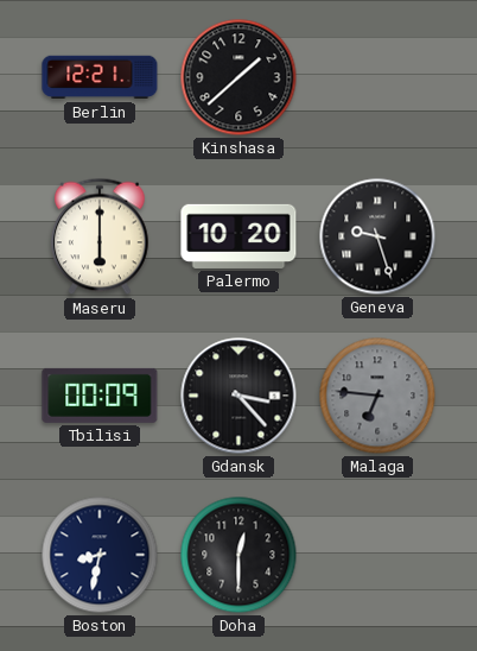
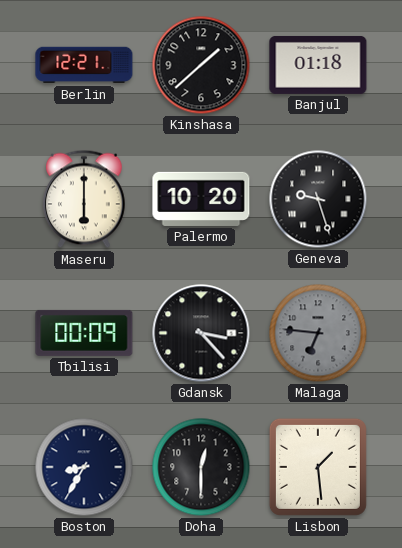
Banjul: none -> 01:18
Boston: 8:32 -> 8:35
Lisbon: none -> 1:29
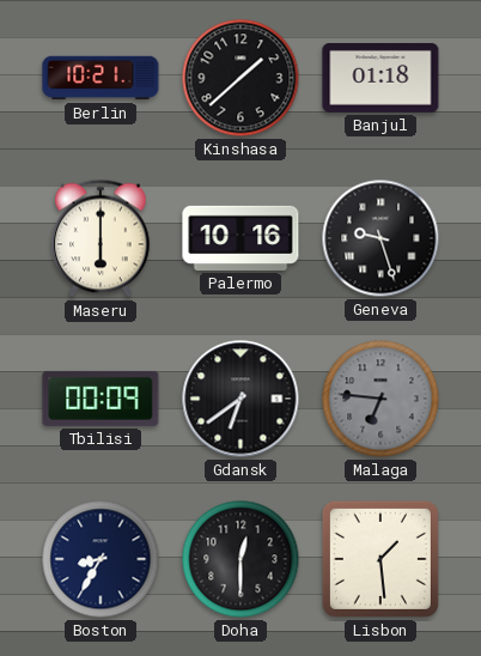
Berlin: 12:21 -> 10:21
Palermo: 10:20 -> 10:16
Gdansk: 3:23 -> 6:39
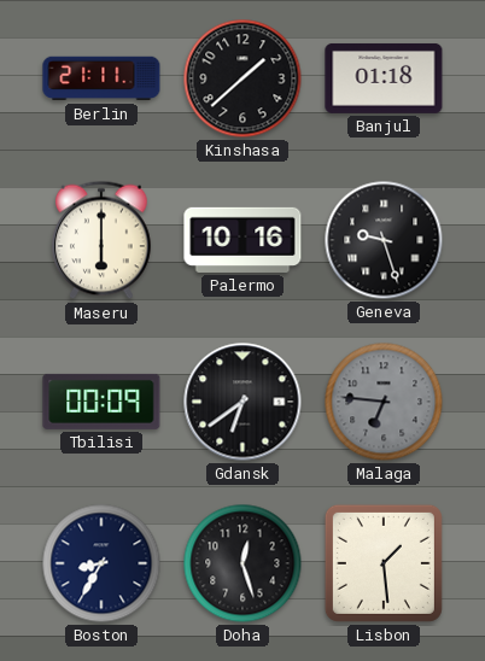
Berlin: 10:21 -> 21:11
Doha: 12:30 -> 12:27
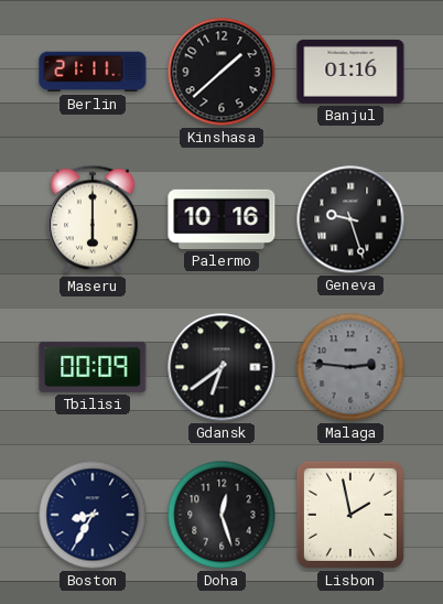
Banjul: 01:18 -> 01:16
Malaga: 6:46 -> 2:46
Lisbon: 1:29 -> 1:58
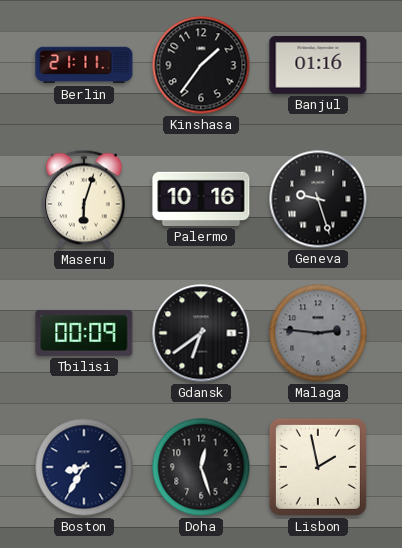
Kinshasa: 1:38 -> 1:36
Maseru: 6:00 -> 6:03
